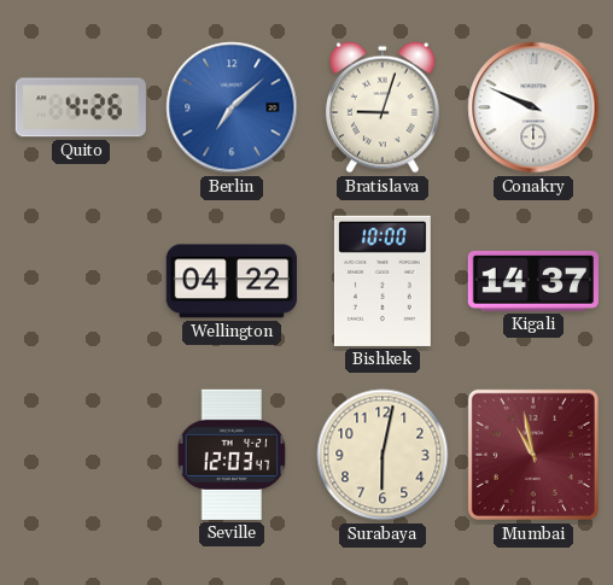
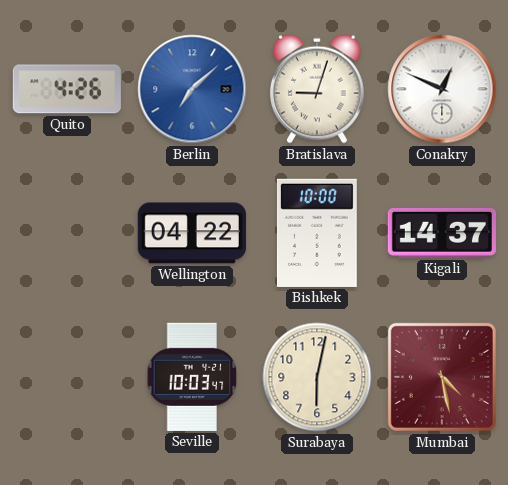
Conakry: 9:49 -> 12:49
Seville: 12:03 -> 10:03
Mumbai: 10:58 -> 4:28
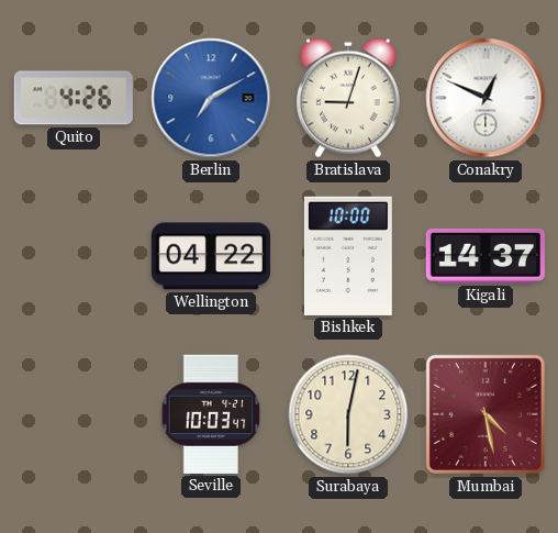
Berlin: 7:08 -> 7:10
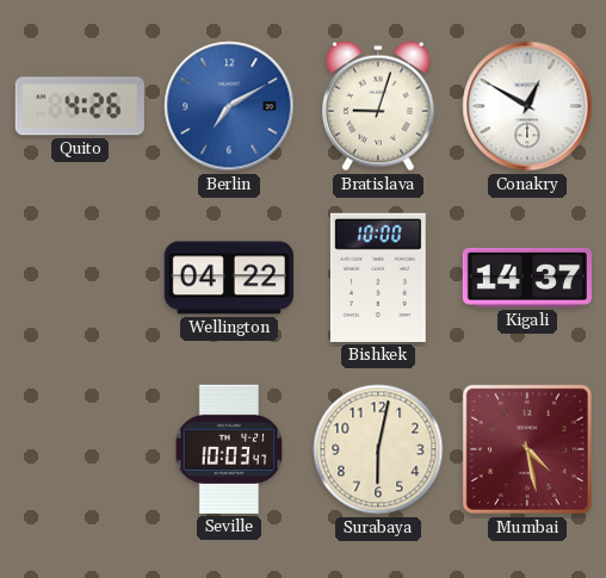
Conakry: 12:49 -> 12:50
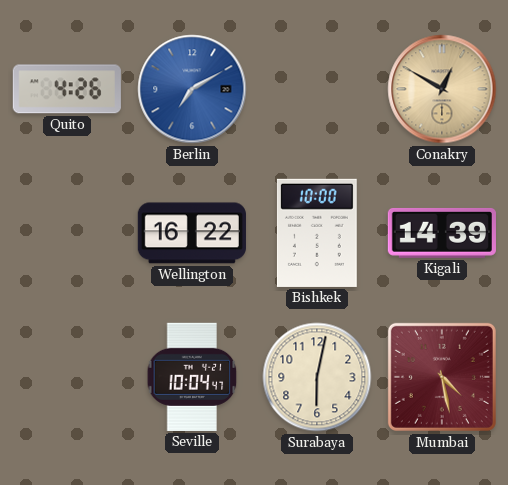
Bratislava: 9:03 -> none
Conakry dial: white -> champagne
Wellington: 04:22 -> 16:22
Kigali: 14:37 -> 14:39
Seville: 10:03 -> 10:04
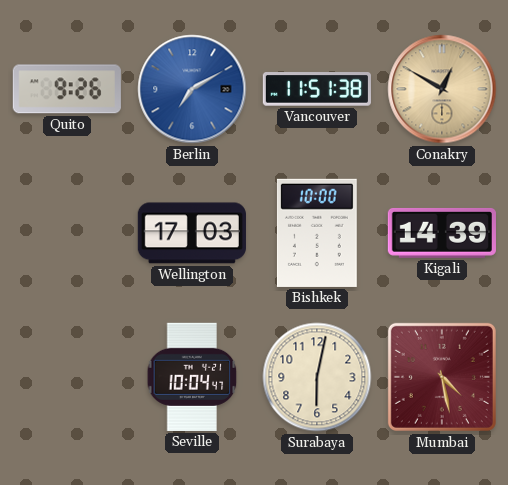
Quito: 4:26 -> 9:26
Vancouver: none -> 11:51
Wellington: 16:22 -> 17:03
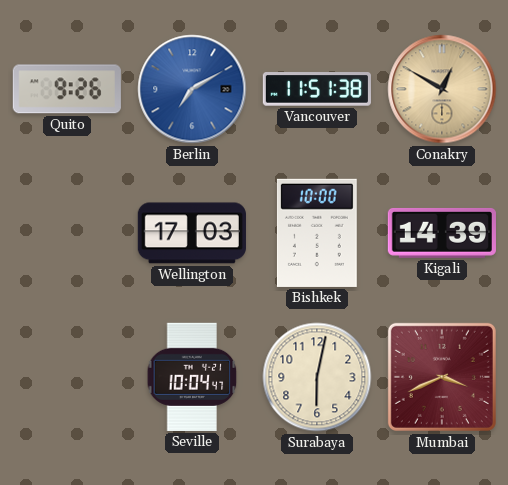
Mumbai: 4:28 -> 3:41
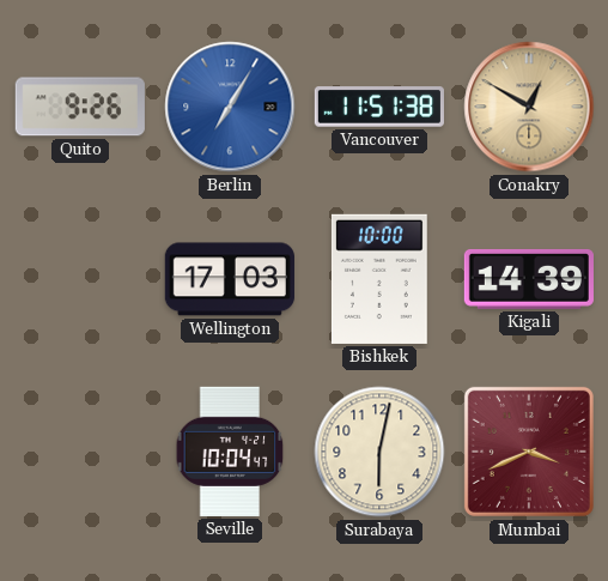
Berlin: 7:10 -> 7:05
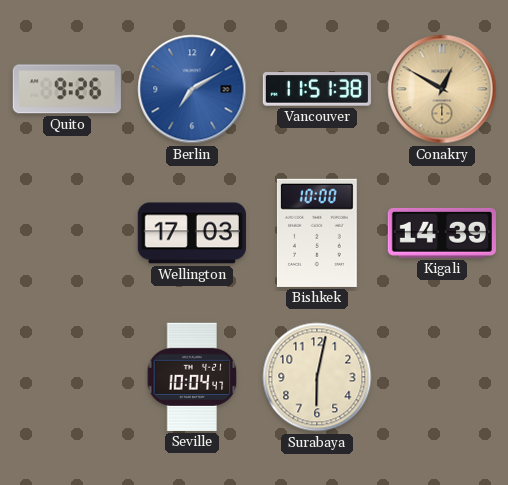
Berlin: 7:05 -> 7:10
Mumbai: 3:41 -> none
